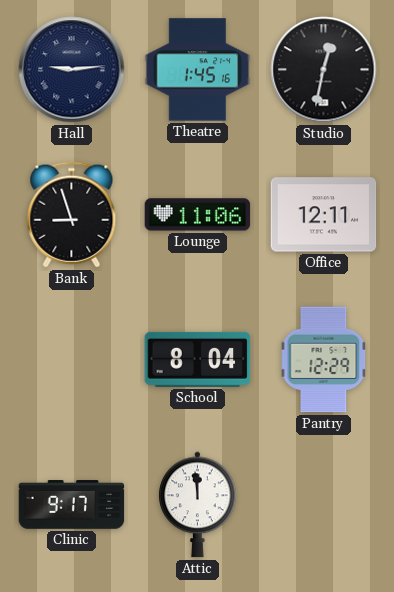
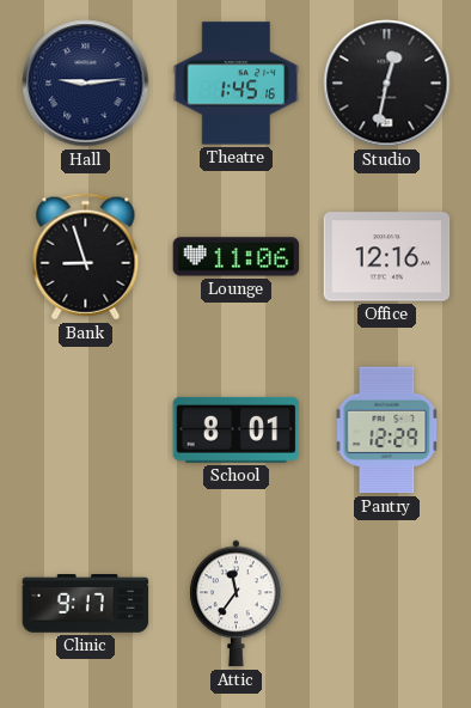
Office: 12:11 -> 12:16
School: 8:04 -> 8:01
Attic: 11:59 -> 11:36
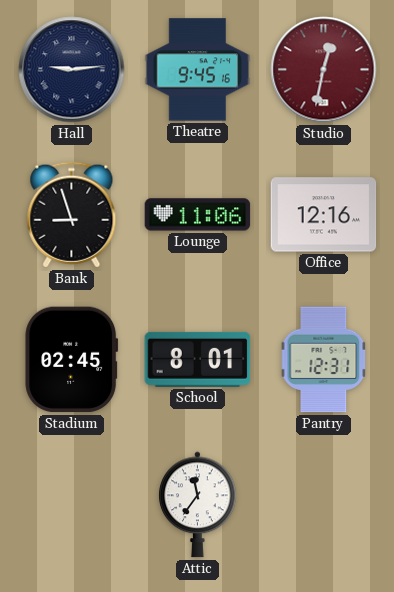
Theatre: 1:45 -> 9:45
Studio dial: black -> burgundy
Stadium: none -> 02:45
Pantry: 12:29 -> 12:31
Clinic: 9:17 -> none
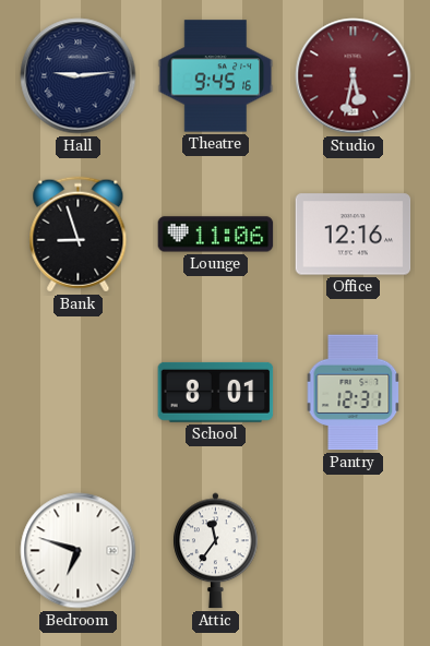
Studio: 12:32 -> 5:32
Stadium: 02:45 -> none
Bedroom: none -> 6:48
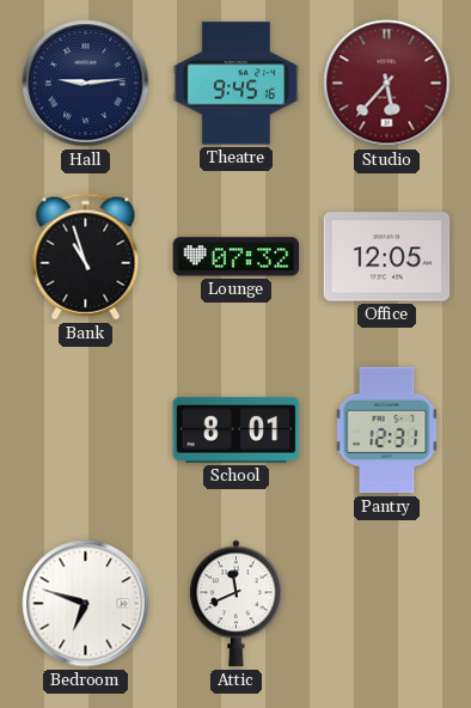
Studio: 5:32 -> 5:37
Bank: 8:57 -> 10:57
Lounge: 11:06 -> 07:32
Office: 12:16 -> 12:05
Attic: 11:36 -> 11:41
